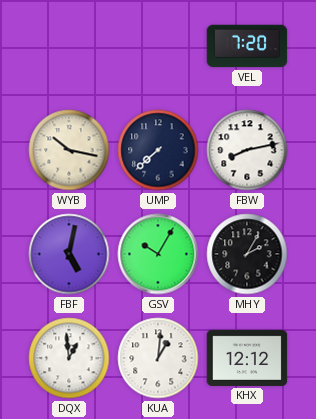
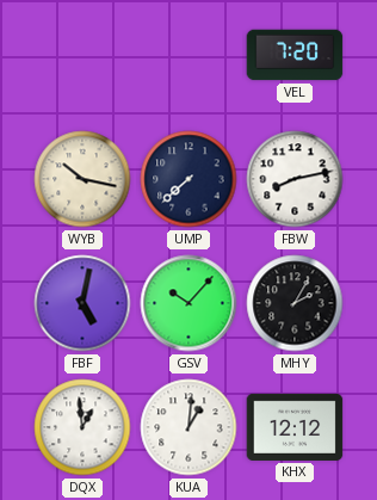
GSV: 10:05 -> 10:07
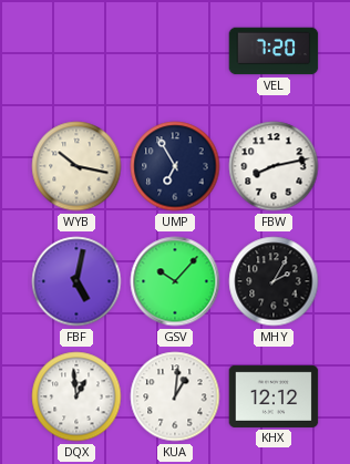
UMP: 7:38 -> 6:55
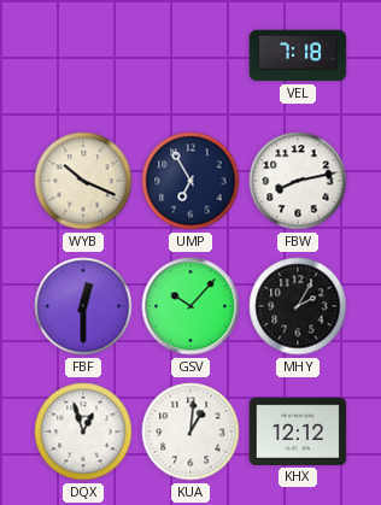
VEL: 7:20 -> 7:18
WYB: 10:17 -> 10:19
FBF: 5:02 -> 12:30
DQX: 12:59 -> 12:57
